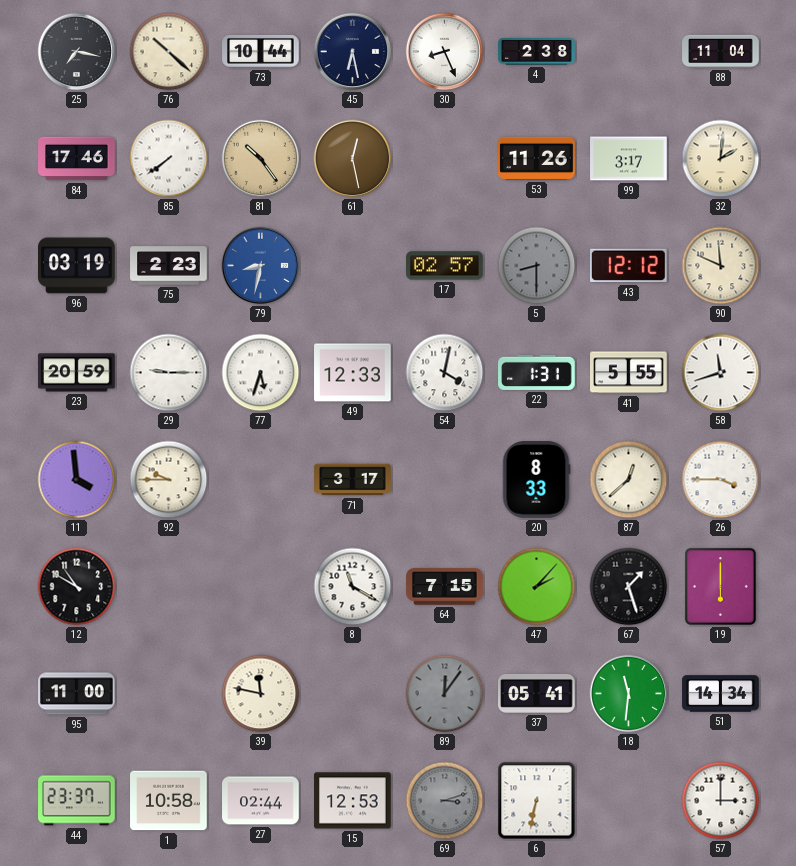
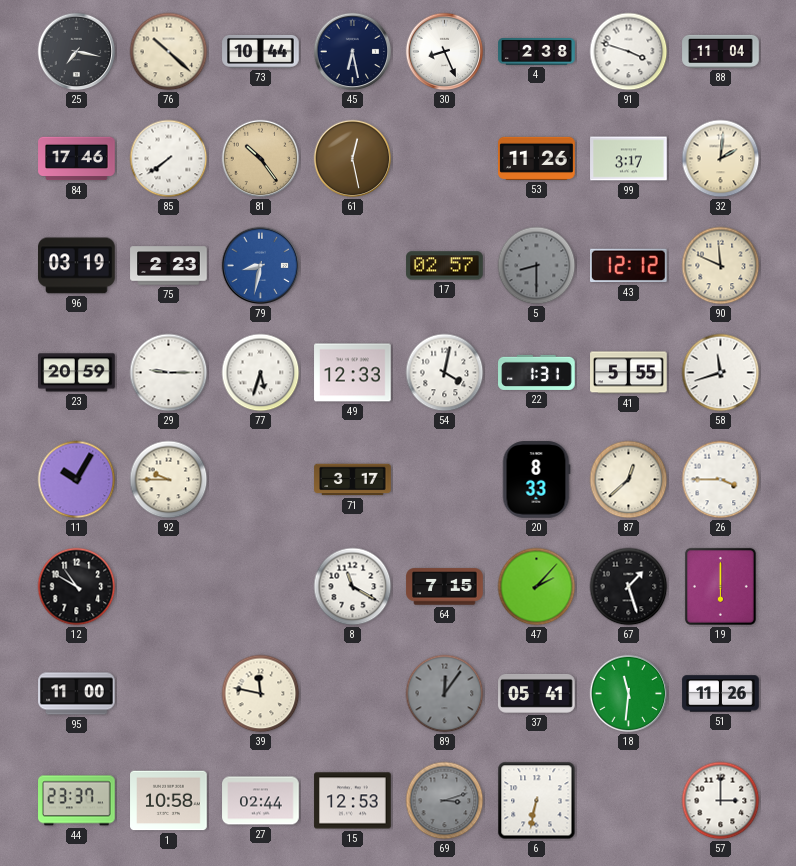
91: none -> 3:48
11: 3:59 -> 10:05
51: 14:34 -> 11:26
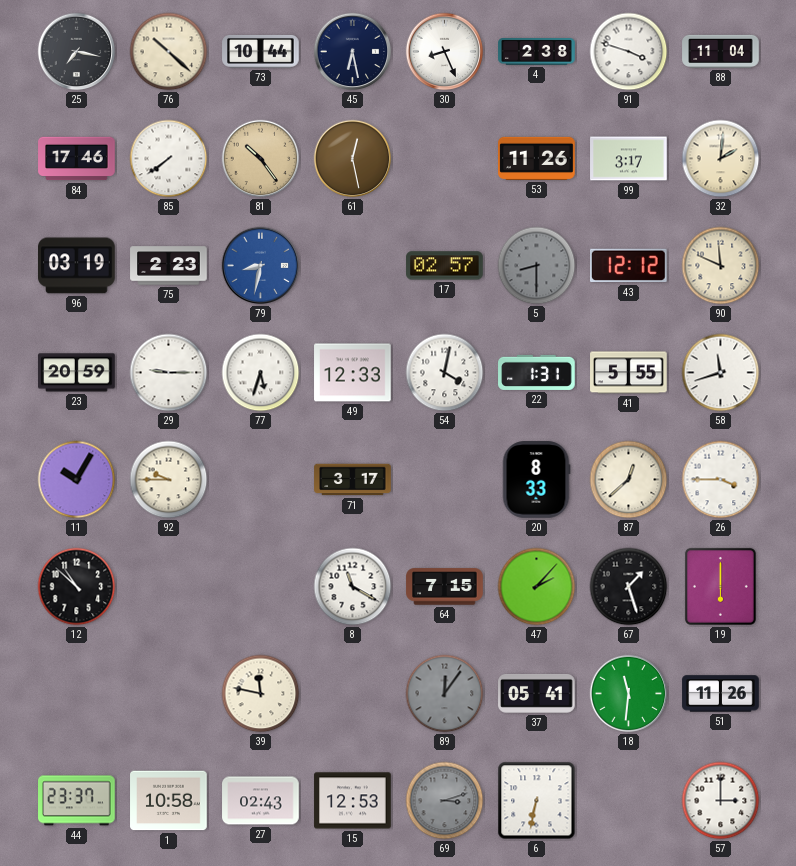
12: 10:50 -> 10:52
95: 11:00 -> none
27: 02:44 -> 02:43
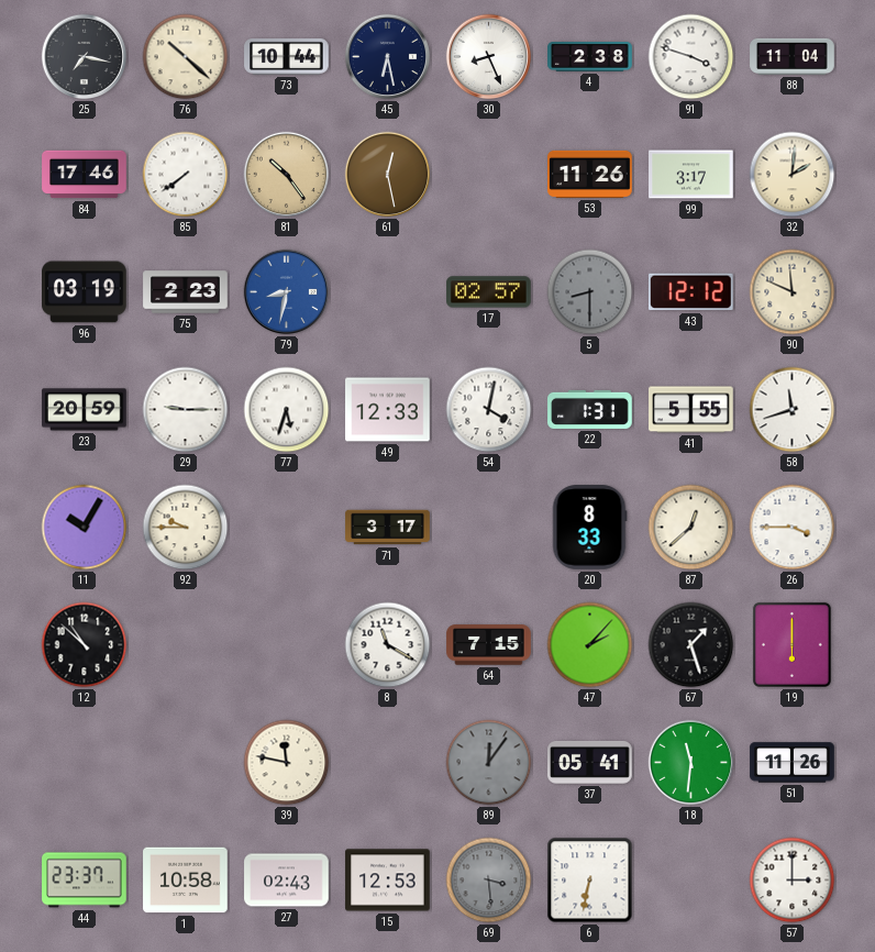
69: 3:12 -> 3:29
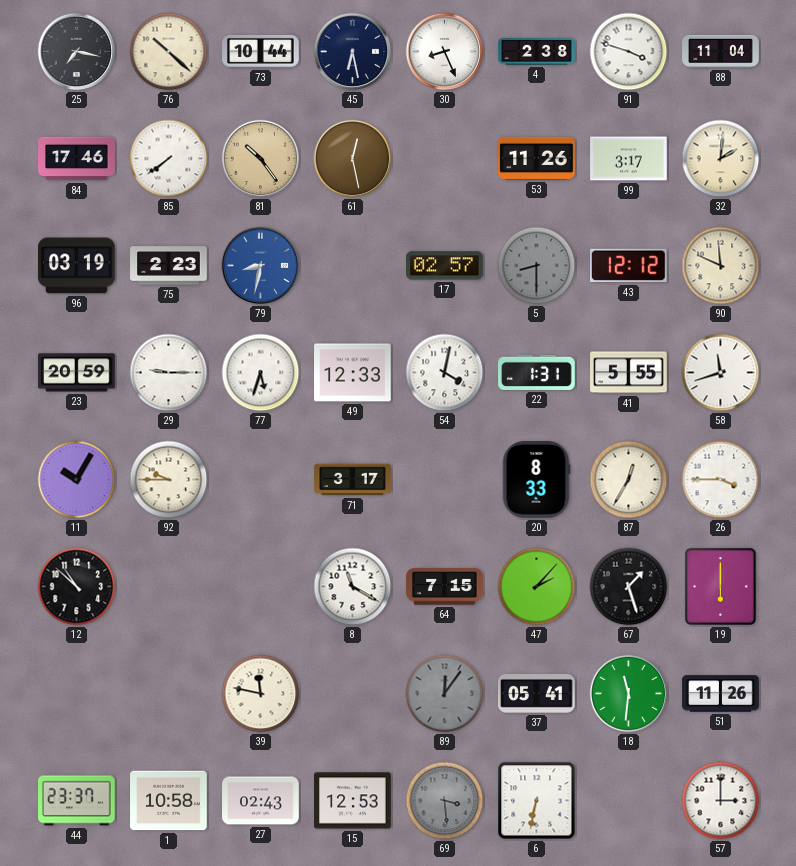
87: 12:38 -> 12:35
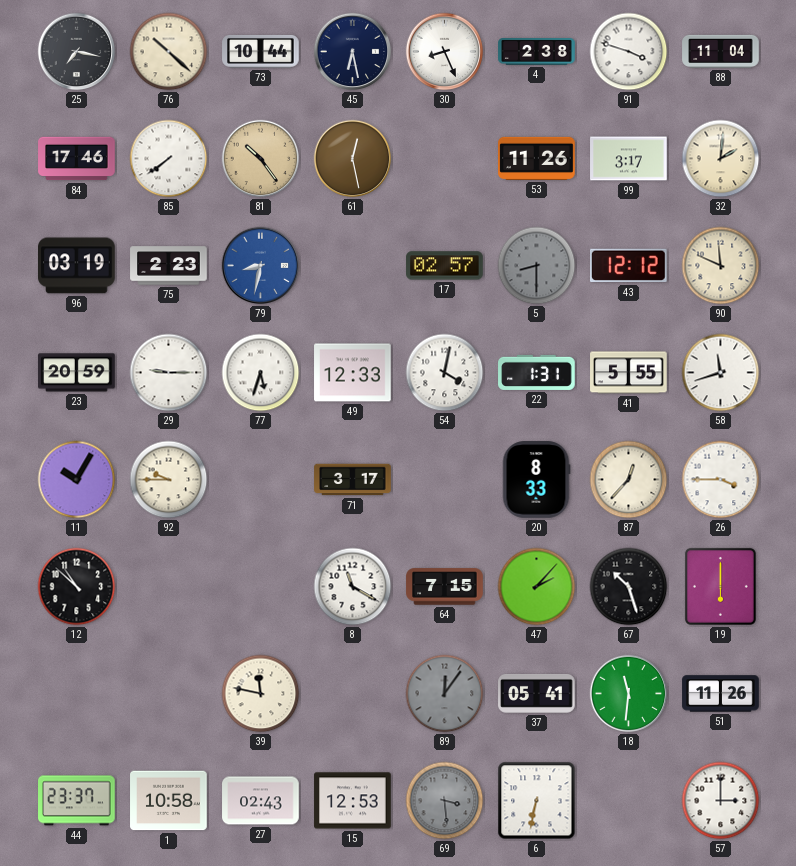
87: 12:35 -> 12:37
67: 1:27 -> 10:27
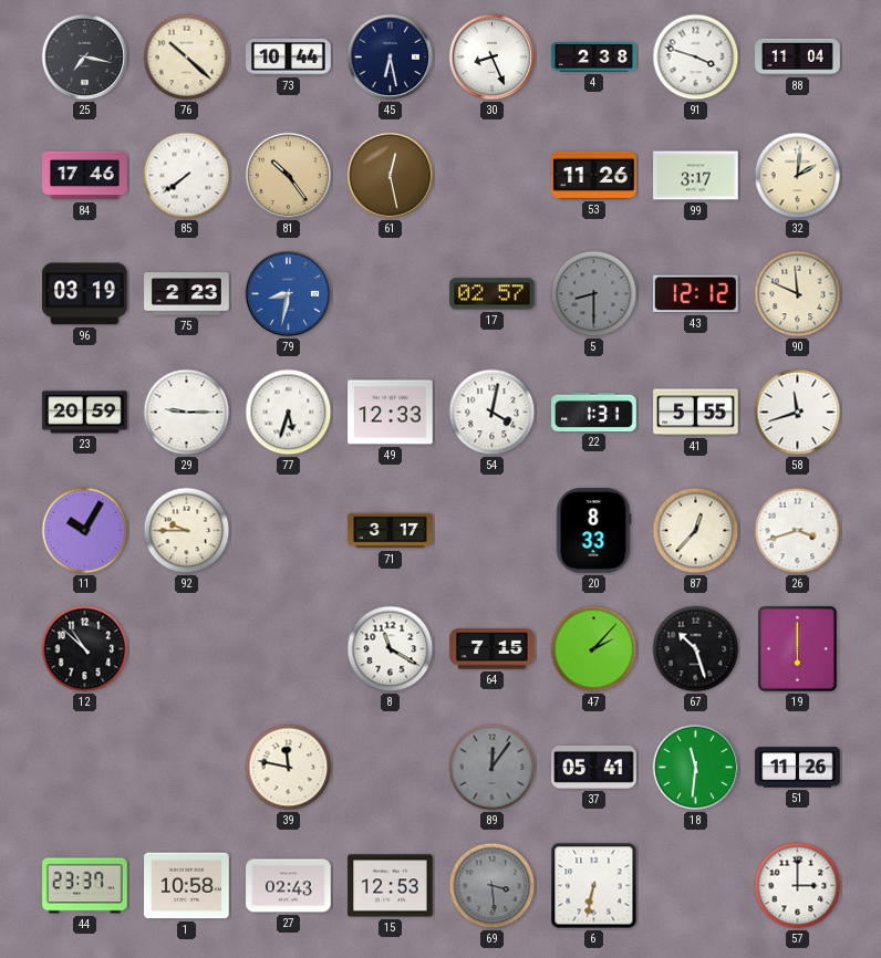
26: 3:45 -> 3:42
